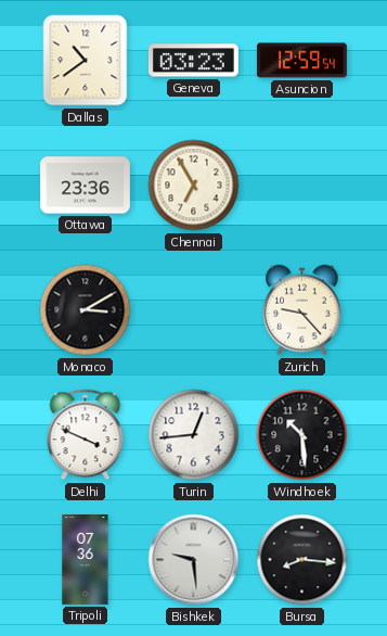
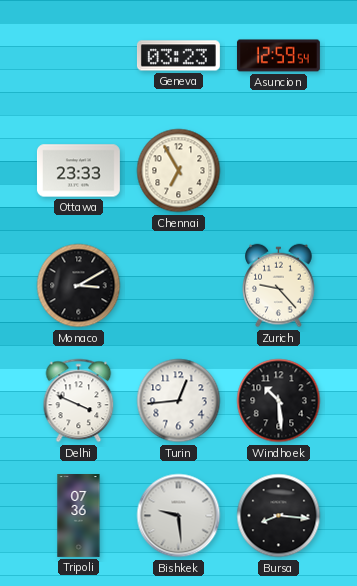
Dallas: 10:39 -> none
Ottawa: 23:36 -> 23:33
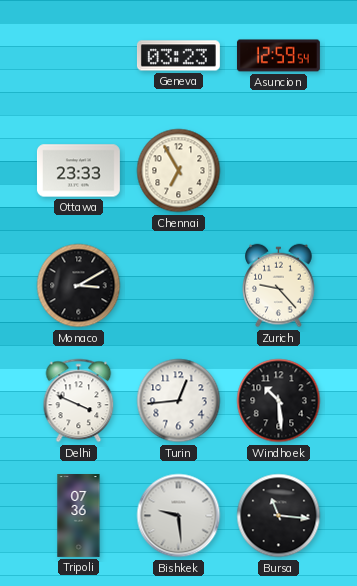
Bursa: 8:16 -> 11:16
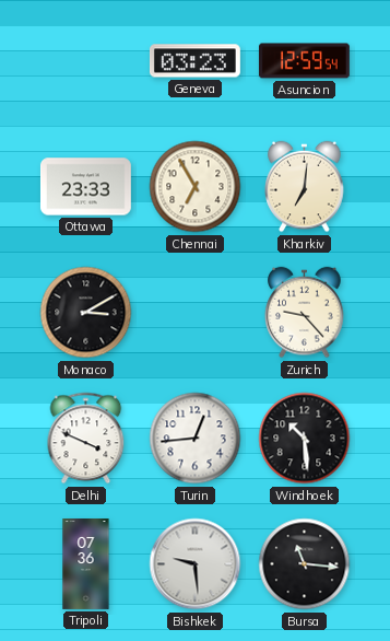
Kharkiv: none -> 7:01
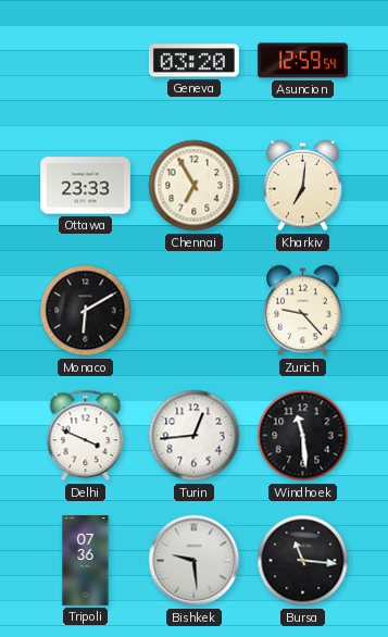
Geneva: 03:23 -> 03:20
Monaco: 3:10 -> 6:10
Windhoek: 10:29 -> 11:29
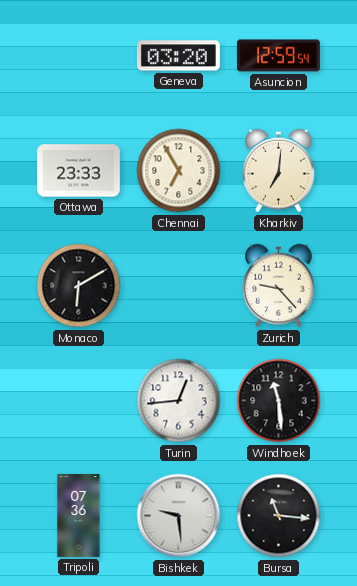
Delhi: 3:49 -> none
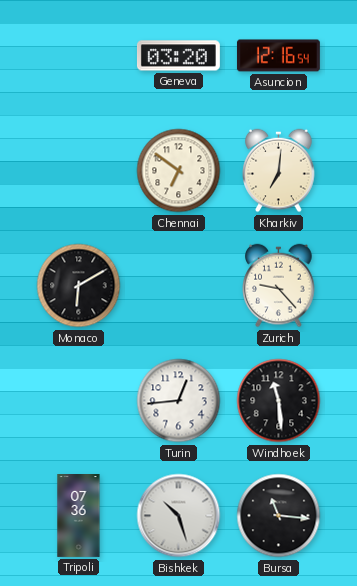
Asuncion: 12:59 -> 12:16
Ottawa: 23:33 -> none
Chennai: 6:55 -> 6:51
Bishkek: 9:29 -> 10:27
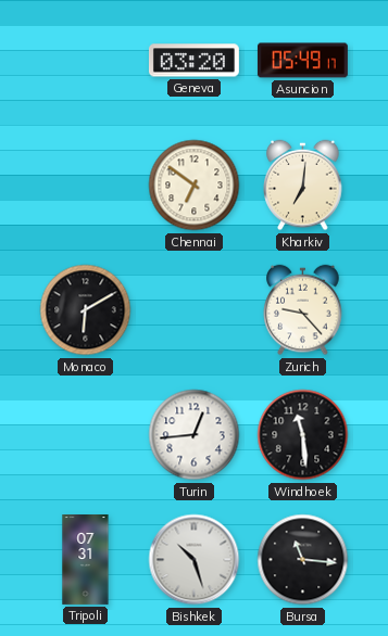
Asuncion: 12:16 -> 05:49
Tripoli: 07:36 -> 07:31
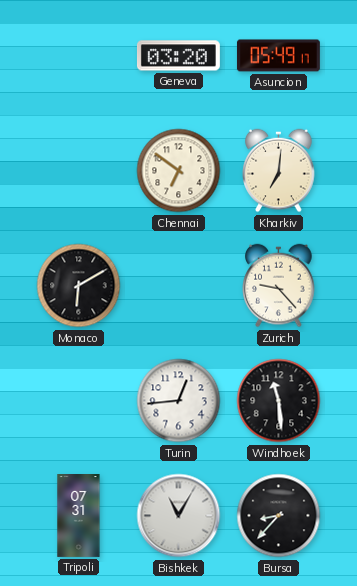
Bishkek: 10:27 -> 11:05
Bursa: 11:16 -> 8:37
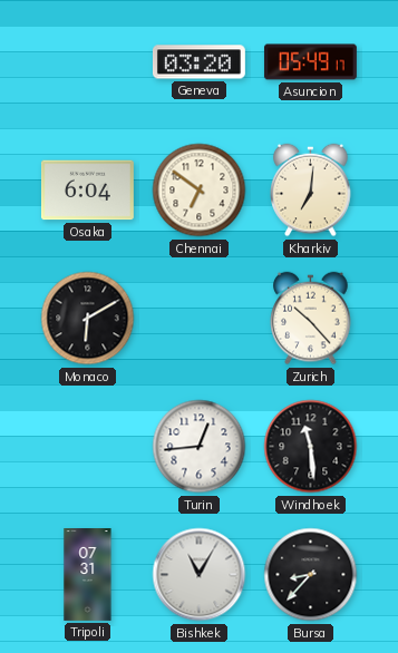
Osaka: none -> 6:04
Zurich: 9:23 -> 10:23
